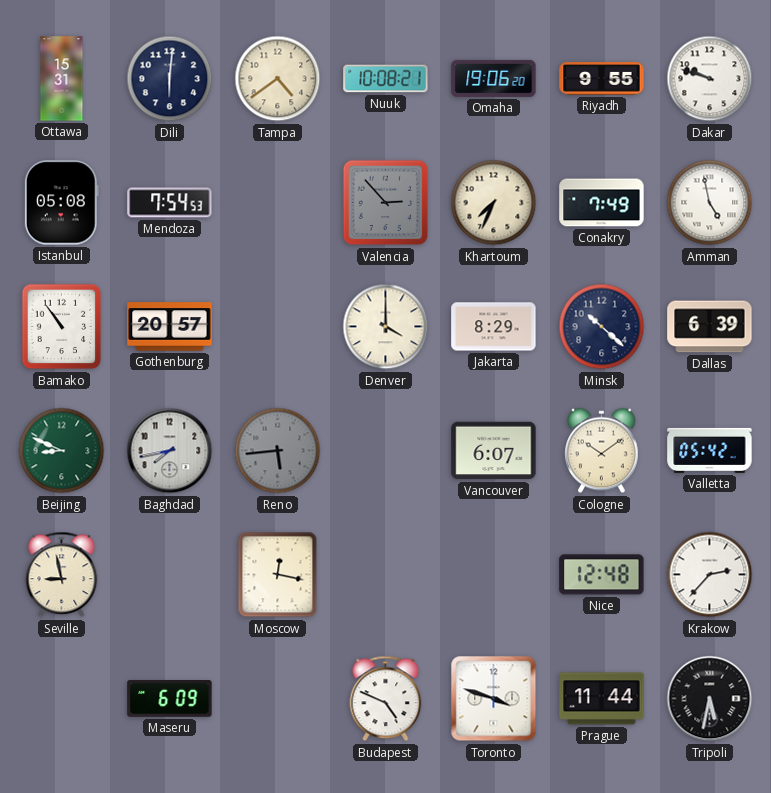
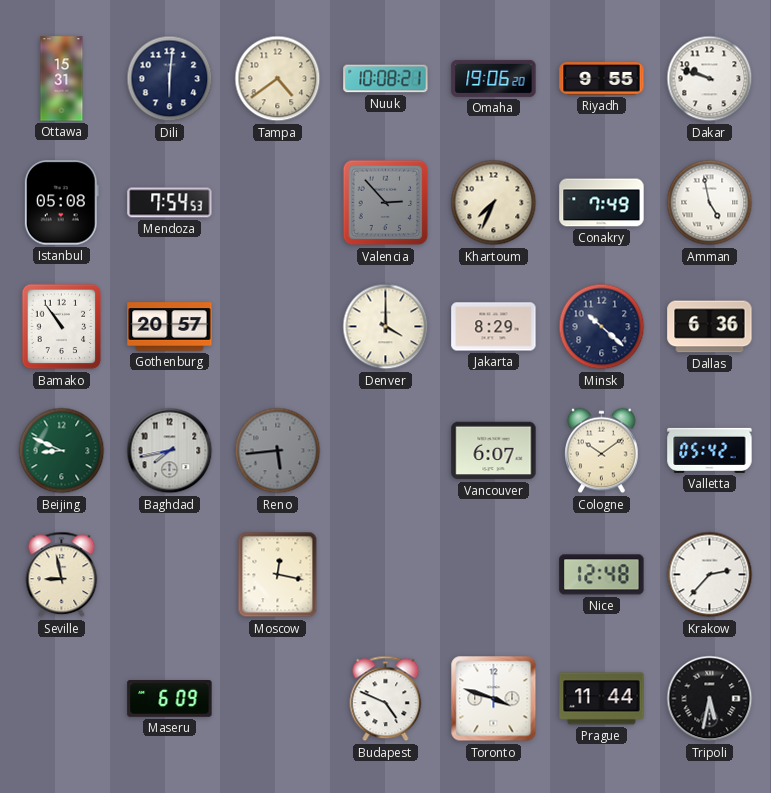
Dallas: 6:39 -> 6:36
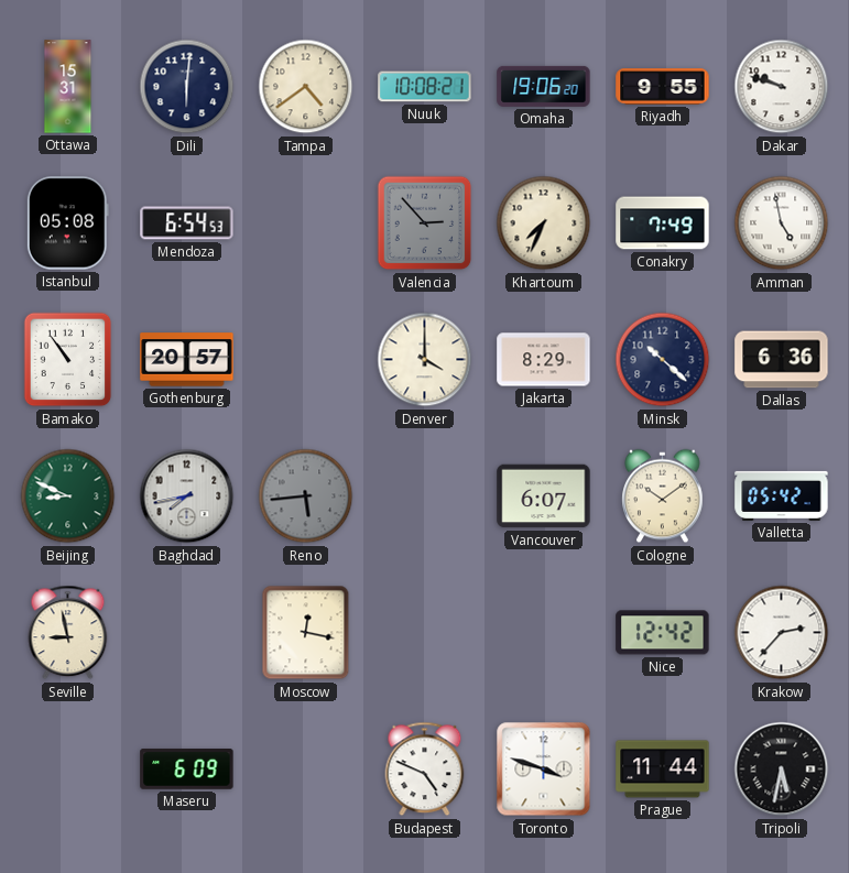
Mendoza: 7:54 -> 6:54
Nice: 12:48 -> 12:42
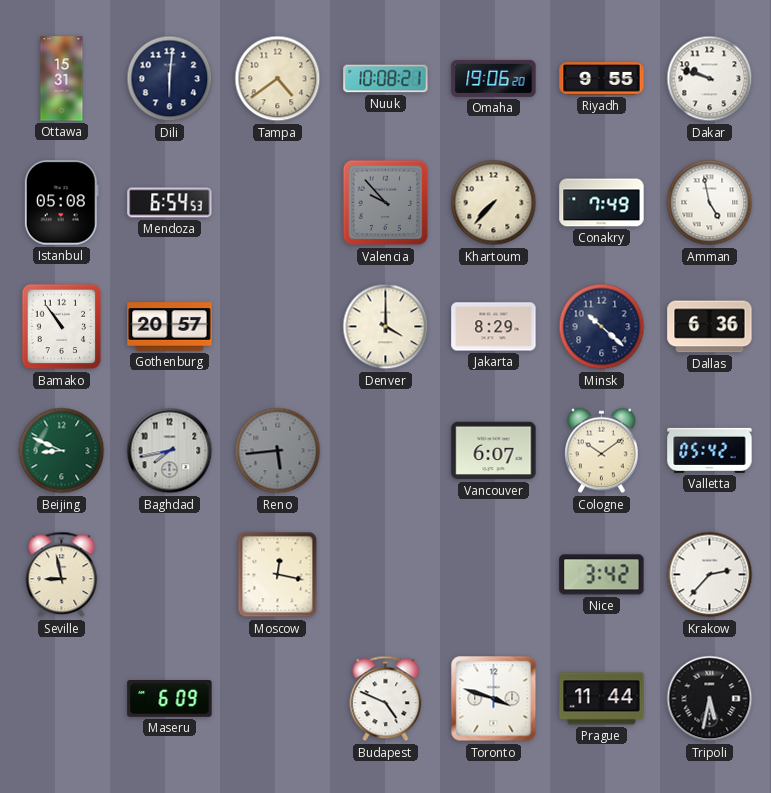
Valencia: 2:53 -> 9:53
Khartoum: 7:34 -> 7:37
Nice: 12:42 -> 3:42
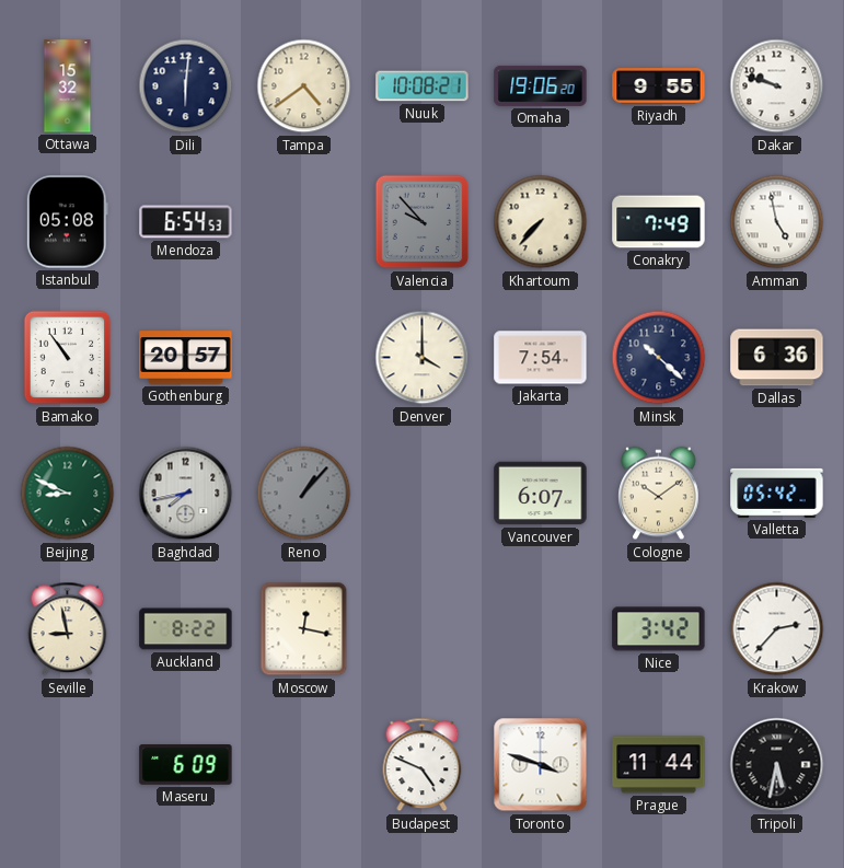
Ottawa: 15:31 -> 15:32
Jakarta: 8:29 -> 7:54
Reno: 5:44 -> 1:07
Auckland: none -> 8:22
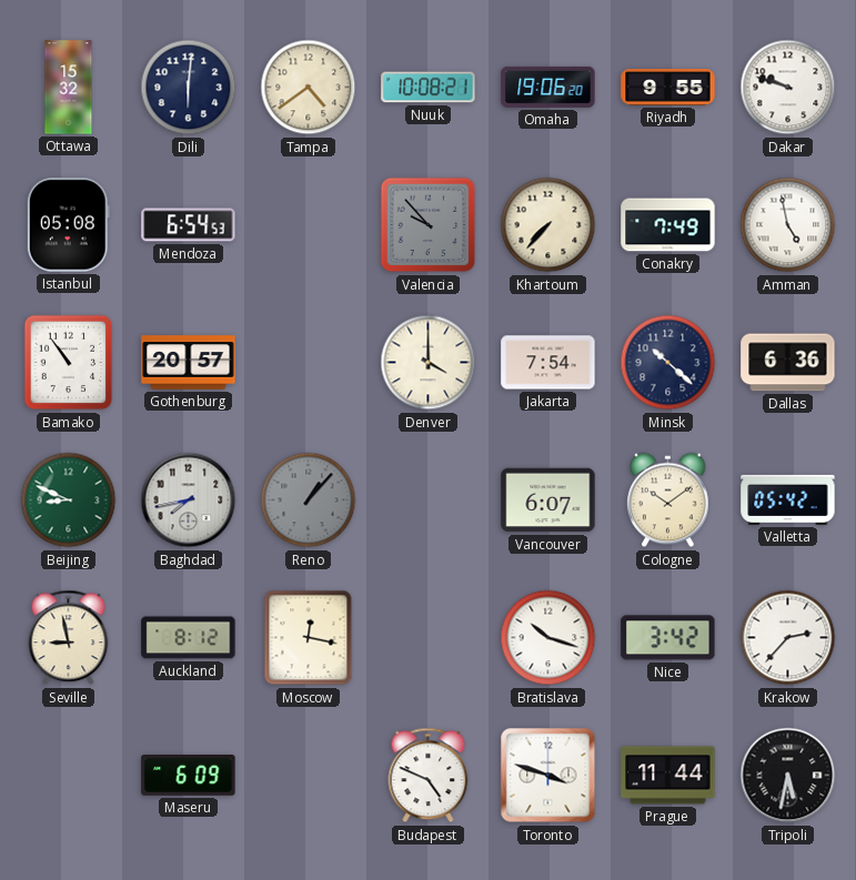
Auckland: 8:22 -> 8:12
Bratislava: none -> 10:18
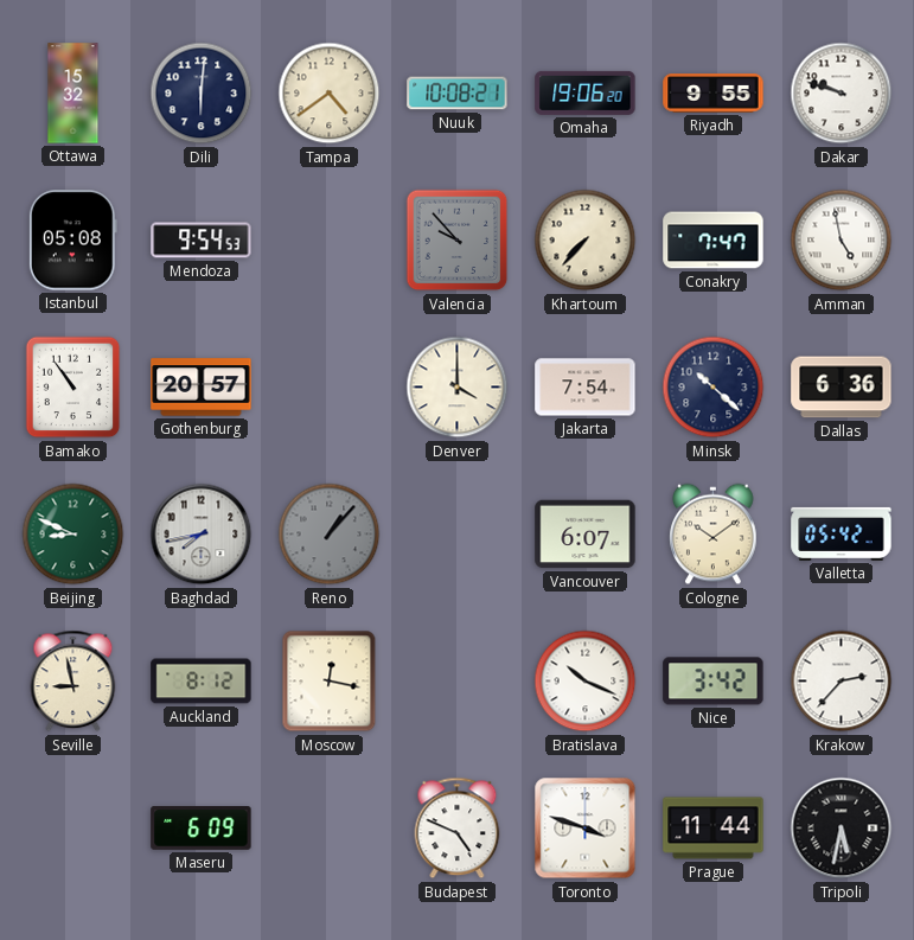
Mendoza: 6:54 -> 9:54
Conakry: 7:49 -> 7:47
Bratislava: 10:18 -> 10:19
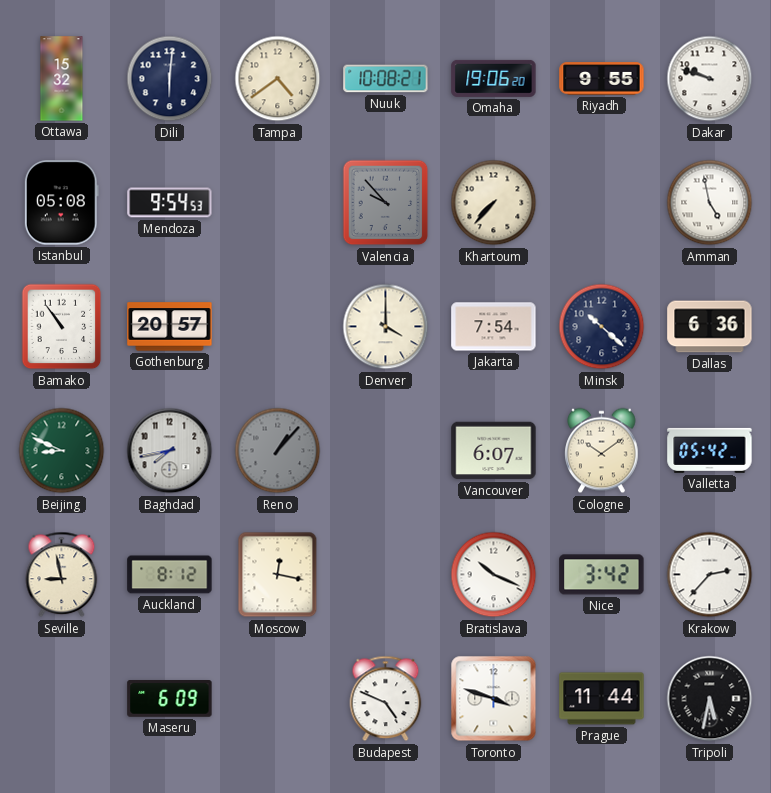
Conakry: 7:47 -> none
